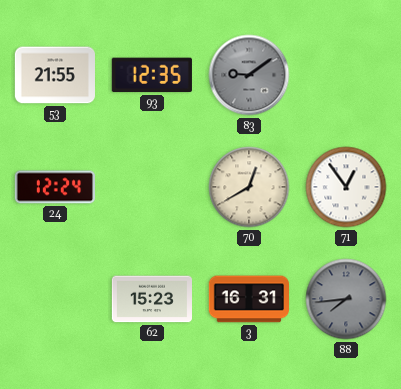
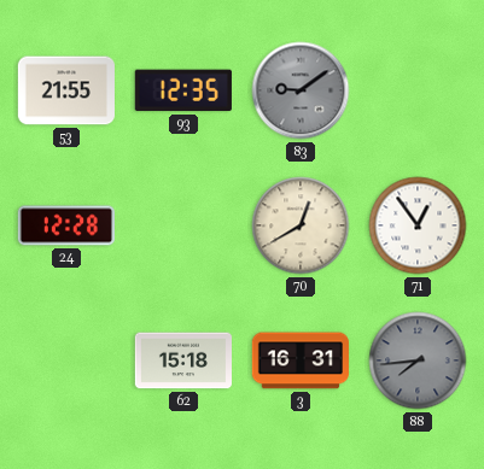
24: 12:24 -> 12:28
62: 15:23 -> 15:18
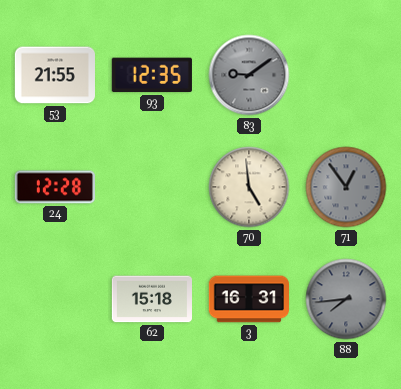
70: 12:40 -> 4:59
71 dial: white -> grey
